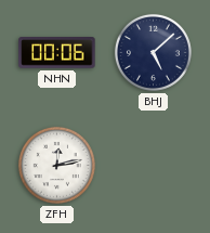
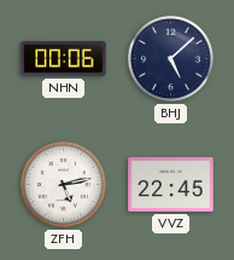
ZFH: 12:13 -> 5:13
VVZ: none -> 22:45
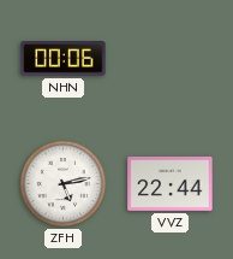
BHJ: 5:08 -> none
VVZ: 22:45 -> 22:44
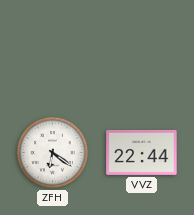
NHN: 00:06 -> none
ZFH: 5:13 -> 6:21
